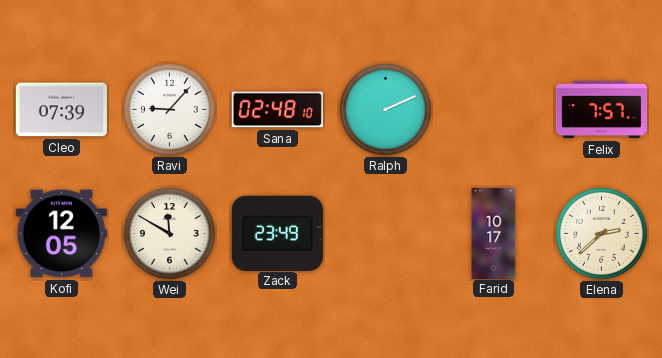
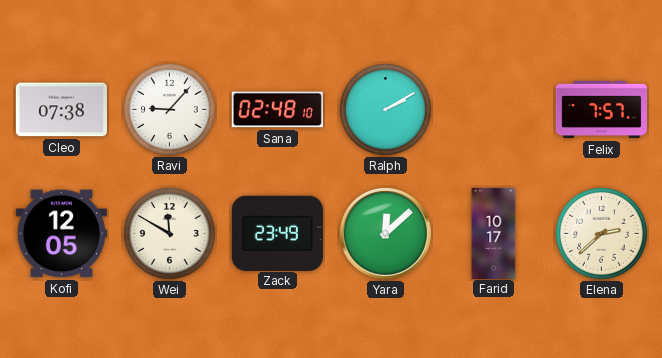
Cleo: 07:39 -> 07:38
Ralph: 2:11 -> 2:10
Yara: none -> 12:08
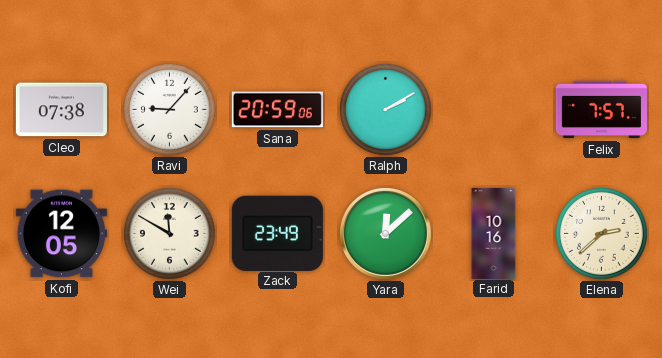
Sana: 02:48 -> 20:59
Farid: 10:17 -> 10:16
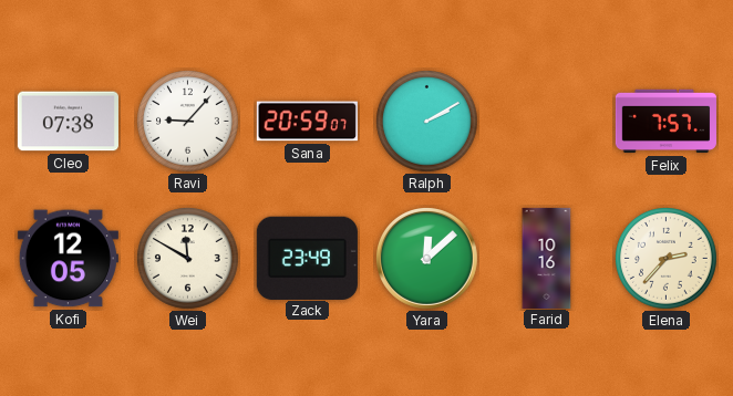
Sana: 20:59:06 -> 20:59:07
Elena: 2:38 -> 2:37
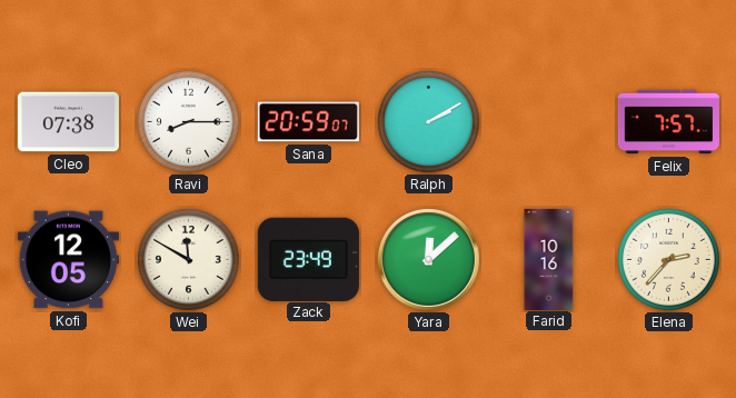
Ravi: 9:07 -> 8:15
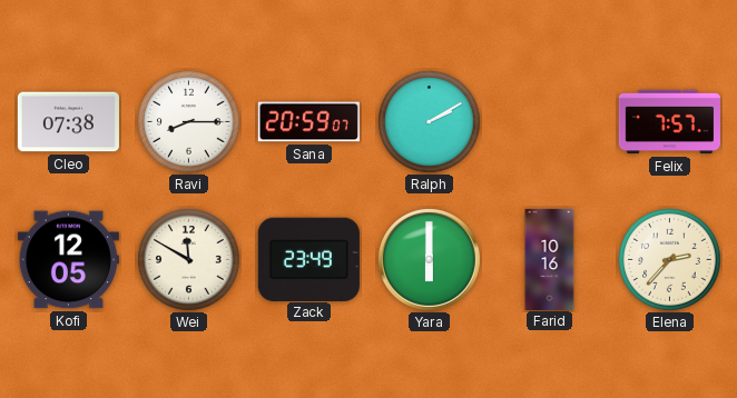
Yara: 12:08 -> 6:00
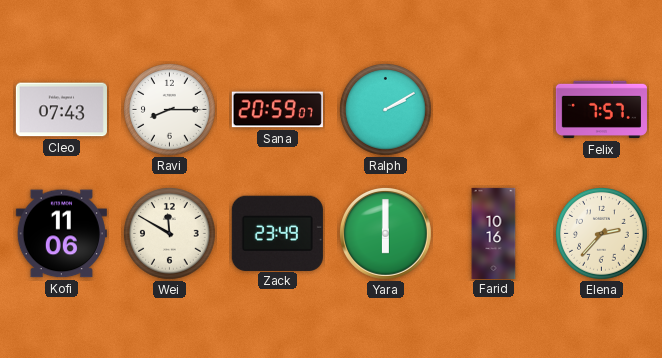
Cleo: 07:38 -> 07:43
Kofi: 12:05 -> 11:06
